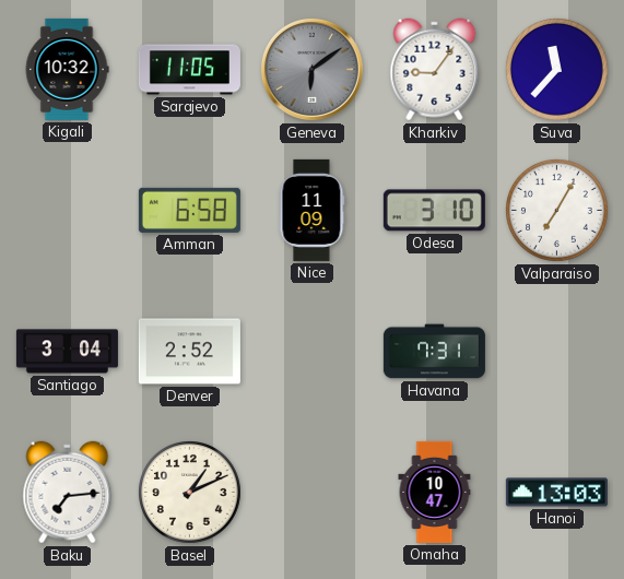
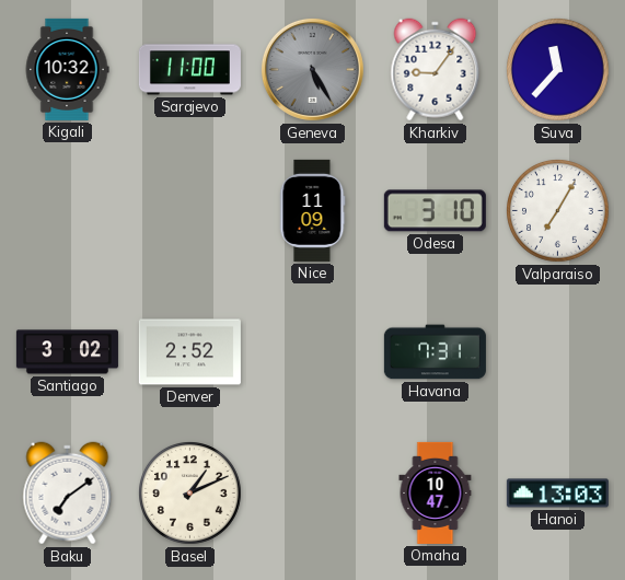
Sarajevo: 11:05 -> 11:00
Geneva: 6:09 -> 5:25
Amman: 6:58 -> none
Santiago: 3:04 -> 3:02
Baku: 7:14 -> 7:09
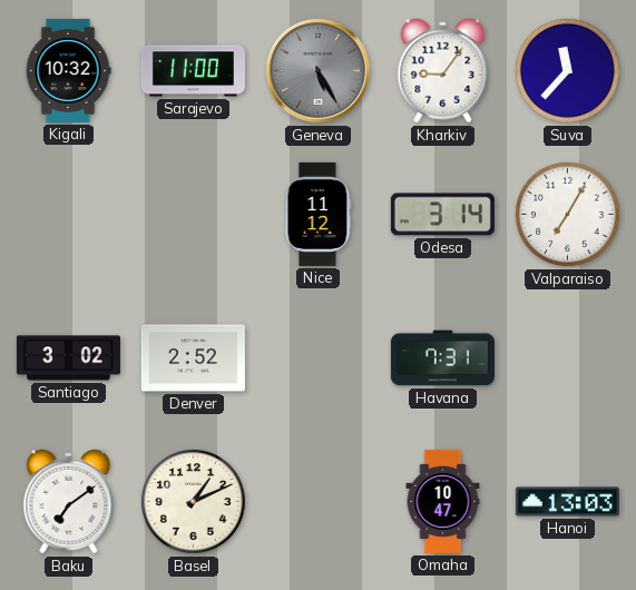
Nice: 11:09 -> 11:12
Odesa: 3:10 -> 3:14
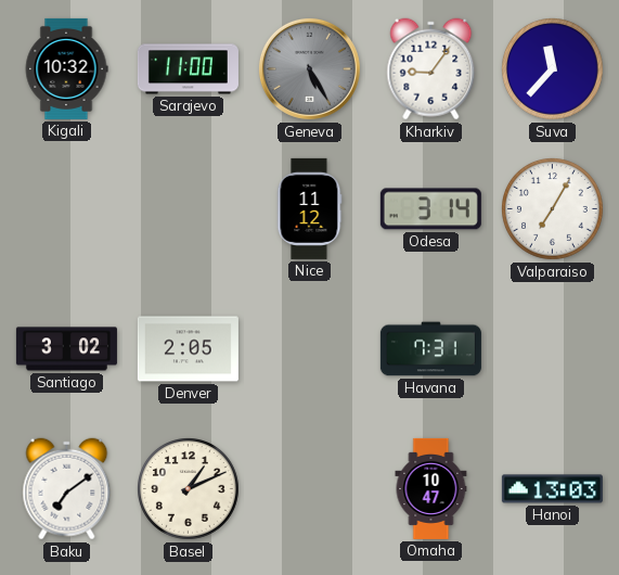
Denver: 2:52 -> 2:05
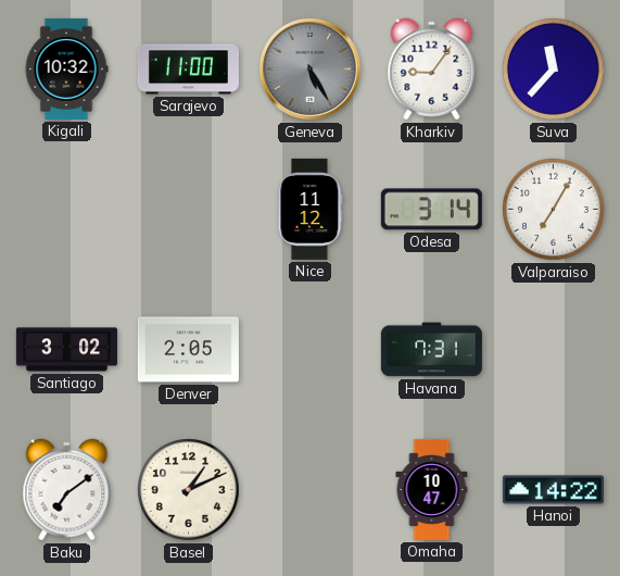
Hanoi: 13:03 -> 14:22
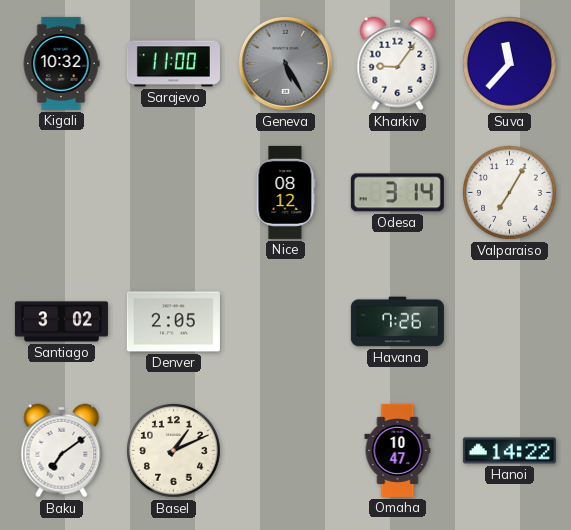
Nice: 11:12 -> 08:12
Havana: 7:31 -> 7:26
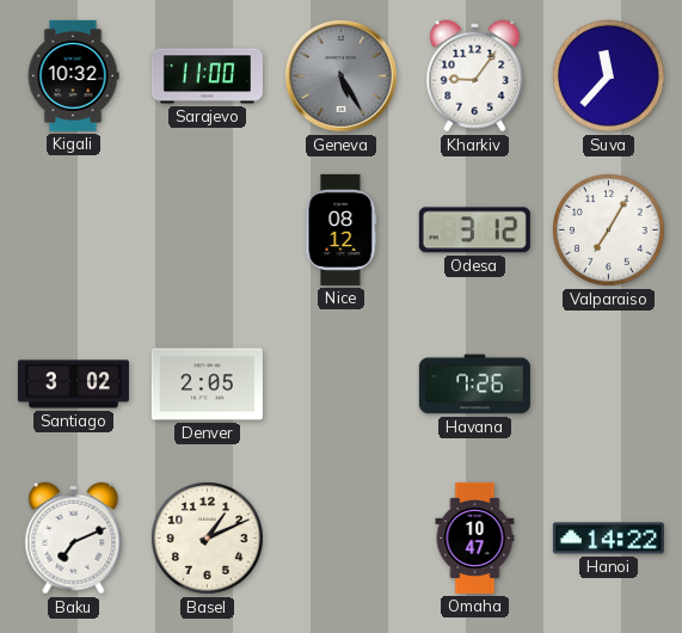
Odesa: 3:14 -> 3:12
Baku: 7:09 -> 7:11
